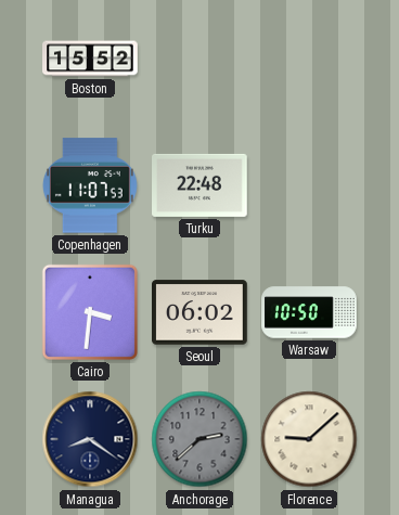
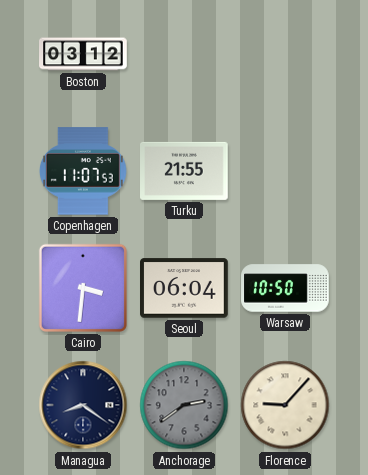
Boston: 15:52 -> 03:12
Turku: 22:48 -> 21:55
Seoul: 06:02 -> 06:04
Anchorage: 2:38 -> 2:39
Florence: 9:08 -> 9:07
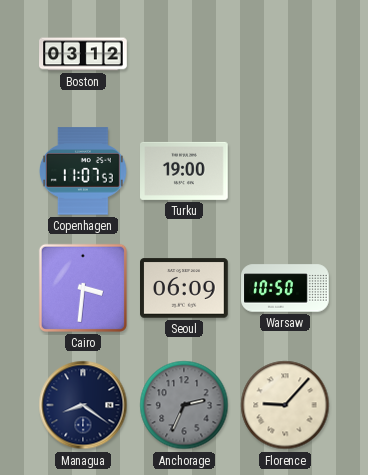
Turku: 21:55 -> 19:00
Seoul: 06:04 -> 06:09
Anchorage: 2:39 -> 2:34
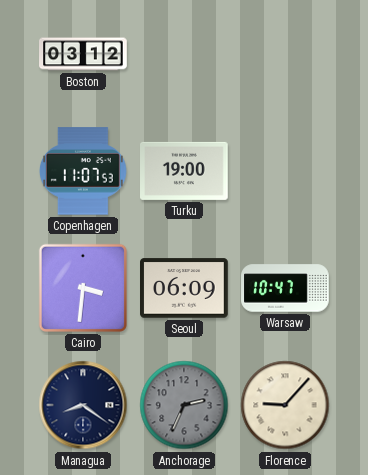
Warsaw: 10:50 -> 10:47
